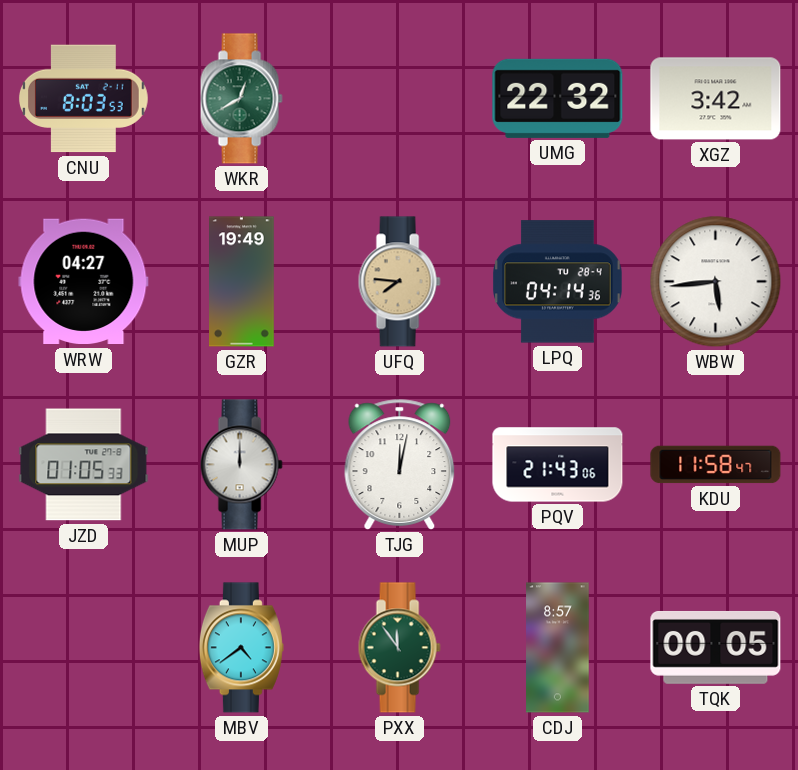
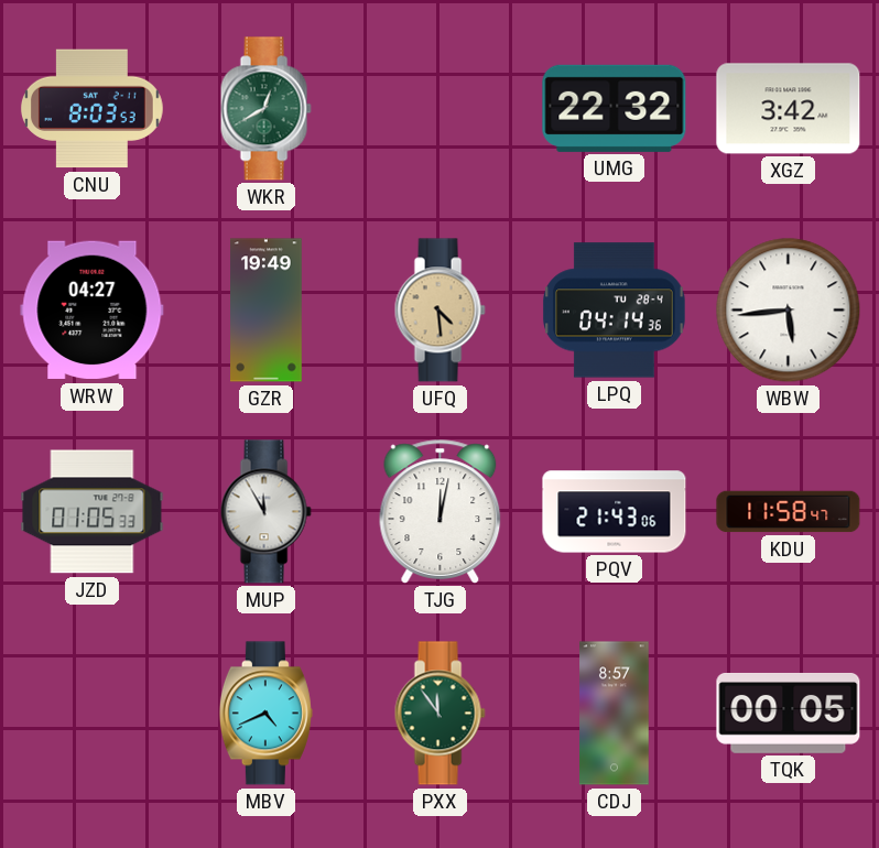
UFQ: 7:46 -> 4:29
MUP: 12:00 -> 11:55
MBV: 4:39 -> 4:41
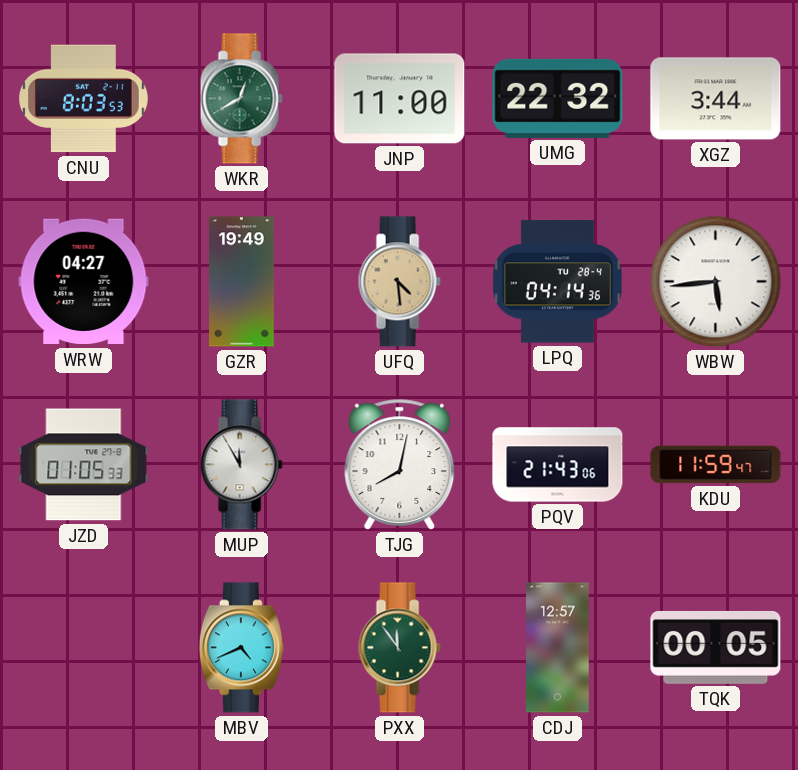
JNP: none -> 11:00
XGZ: 3:42 -> 3:44
TJG: 12:02 -> 8:02
KDU: 11:58 -> 11:59
CDJ: 8:57 -> 12:57
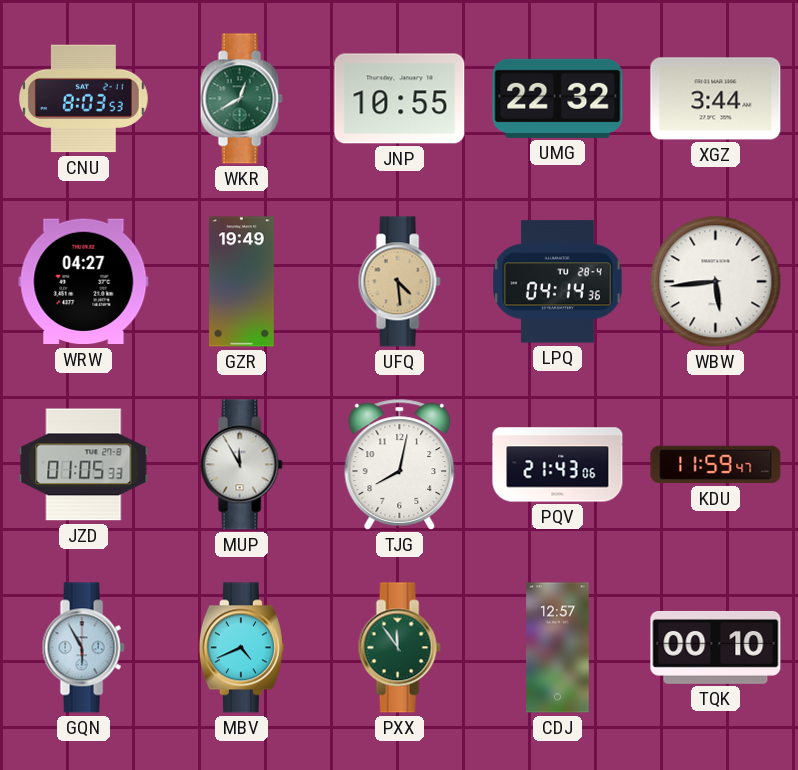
JNP: 11:00 -> 10:55
GQN: none -> 5:55
TQK: 00:05 -> 00:10
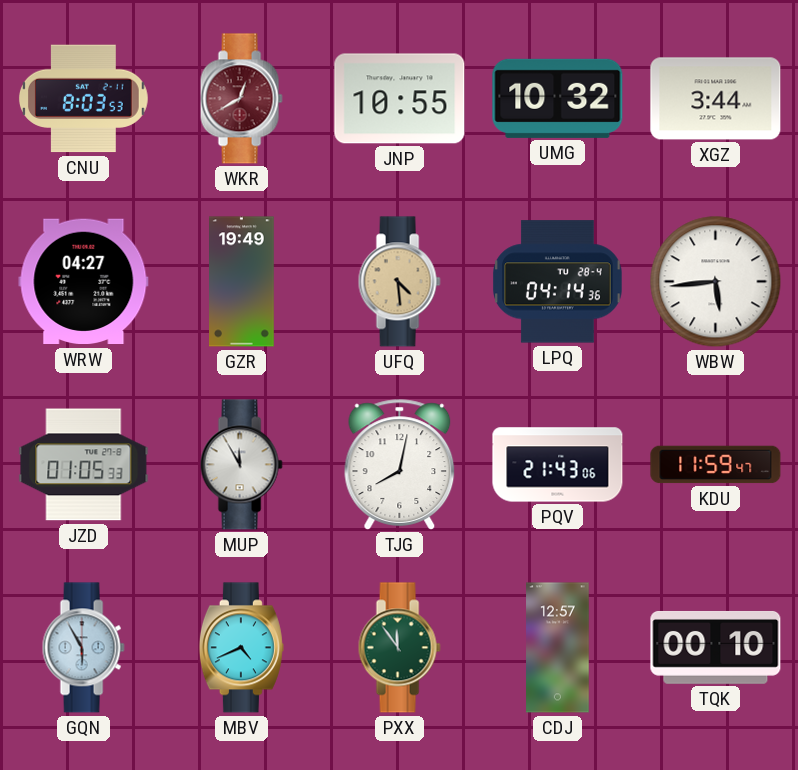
WKR dial: green -> burgundy
UMG: 22:32 -> 10:32
